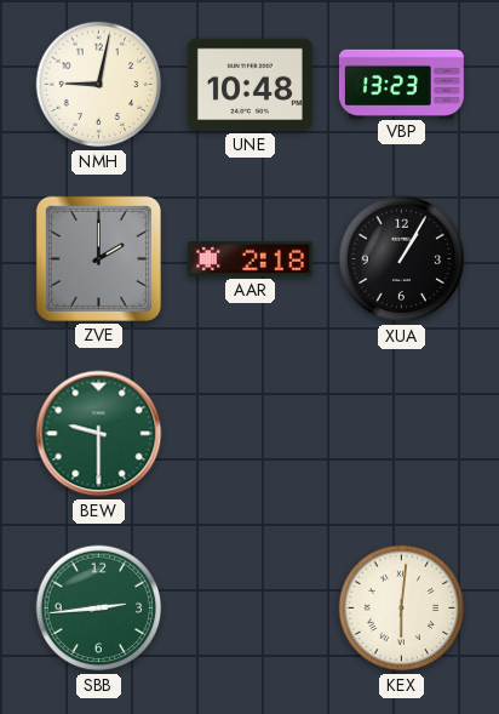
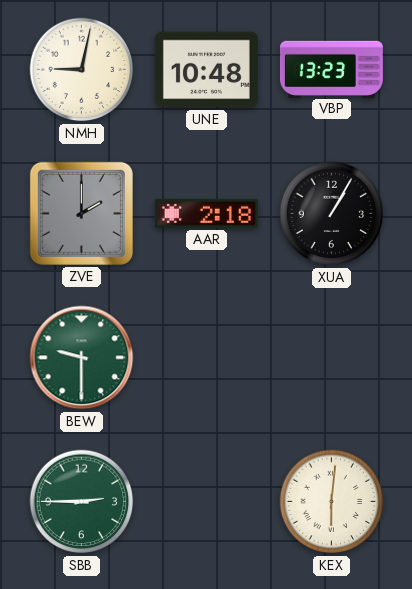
SBB: 2:44 -> 2:45
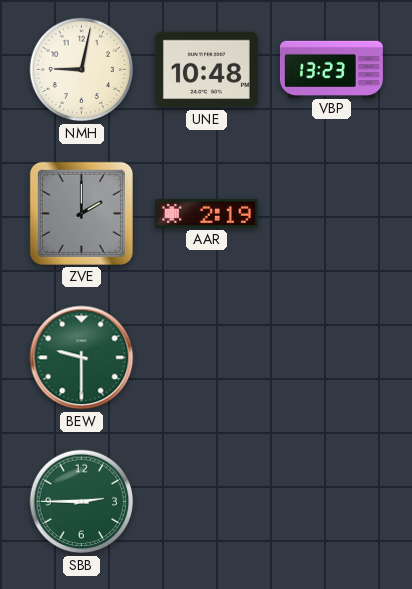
AAR: 2:18 -> 2:19
XUA: 1:05 -> none
KEX: 6:01 -> none
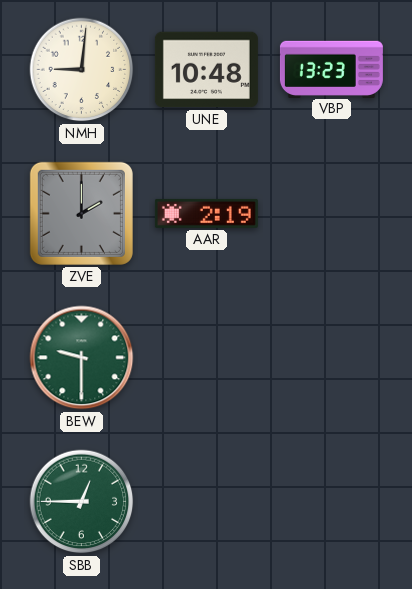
NMH: 9:02 -> 9:01
SBB: 2:45 -> 12:45
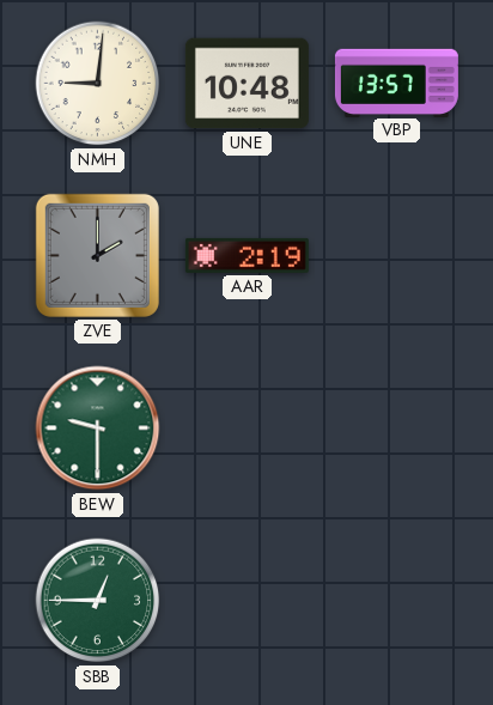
VBP: 13:23 -> 13:57
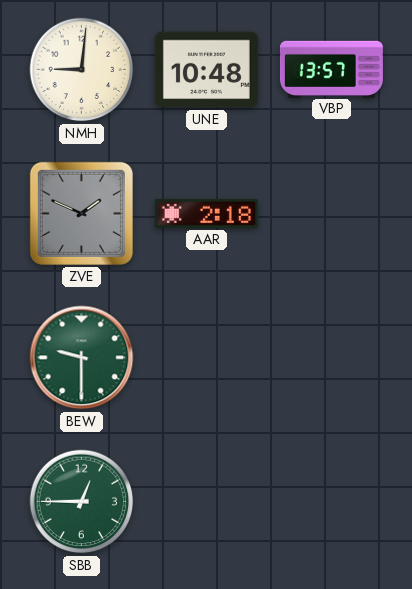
ZVE: 2:00 -> 1:49
AAR: 2:19 -> 2:18
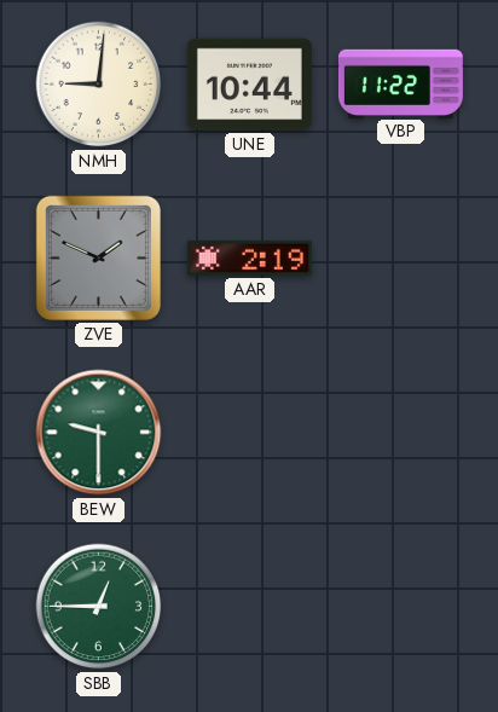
UNE: 10:48 -> 10:44
VBP: 13:57 -> 11:22
AAR: 2:18 -> 2:19
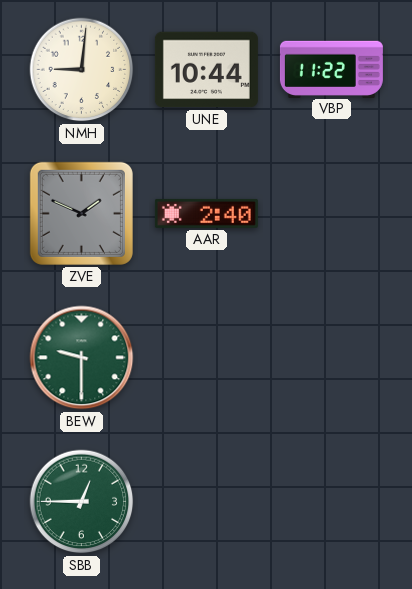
AAR: 2:19 -> 2:40
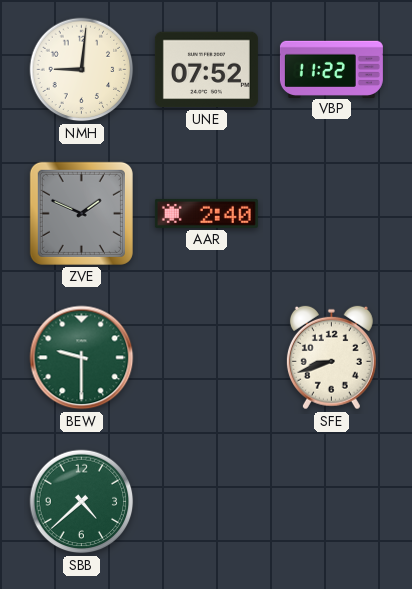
UNE: 10:44 -> 07:52
SFE: none -> 8:42
SBB: 12:45 -> 4:38
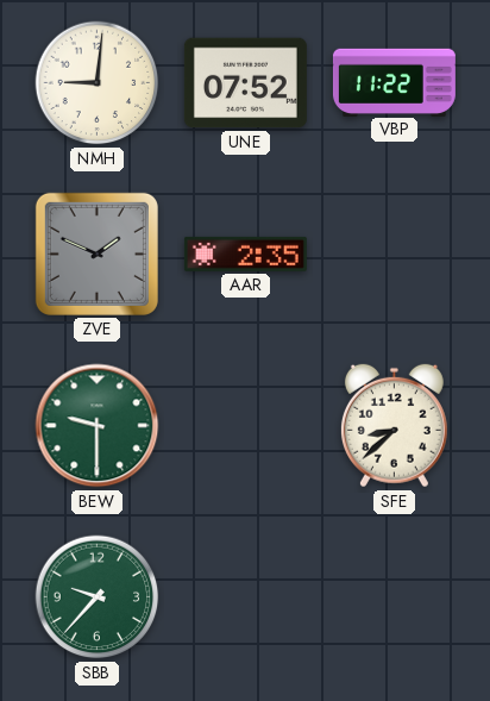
AAR: 2:40 -> 2:35
SFE: 8:42 -> 8:38
SBB: 4:38 -> 9:37
